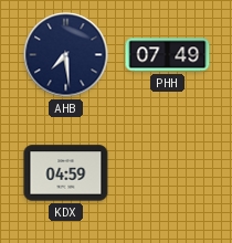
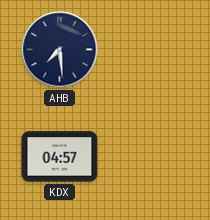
PHH: 07:49 -> none
KDX: 04:59 -> 04:57
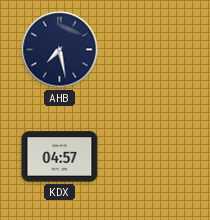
AHB: 7:29 -> 7:28
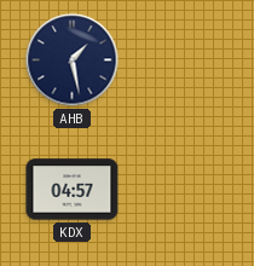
AHB: 7:28 -> 1:28
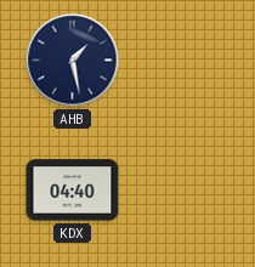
KDX: 04:57 -> 04:40
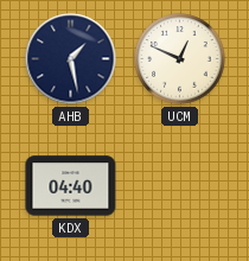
UCM: none -> 12:49
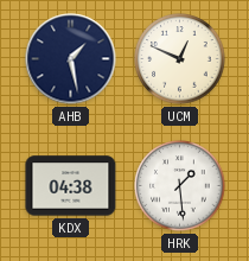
KDX: 04:40 -> 04:38
HRK: none -> 1:29
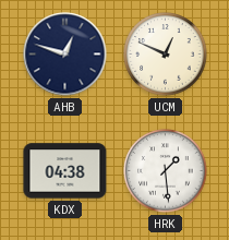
AHB: 1:28 -> 12:48
